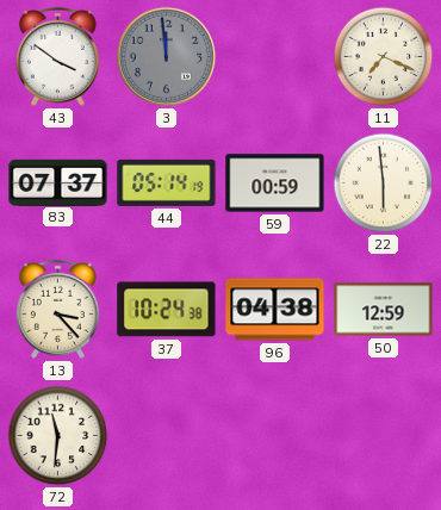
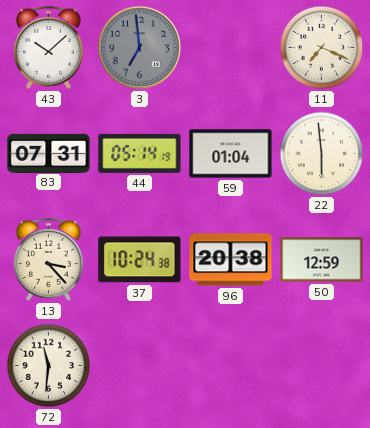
43: 3:51 -> 10:08
3: 11:59 -> 6:59
83: 07:37 -> 07:31
59: 00:59 -> 01:04
96: 04:38 -> 20:38
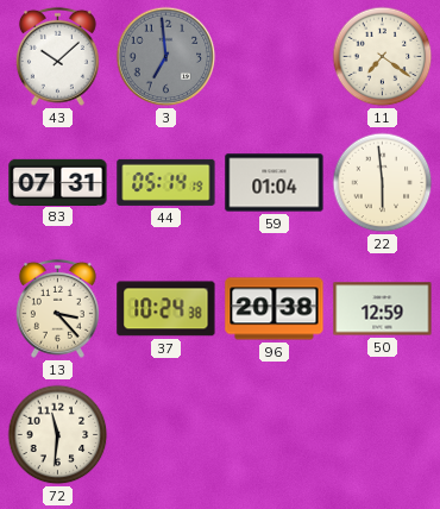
11: 7:19 -> 7:21
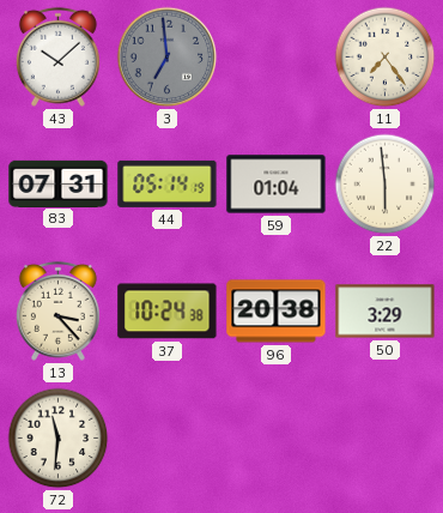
11: 7:21 -> 7:24
50: 12:59 -> 3:29
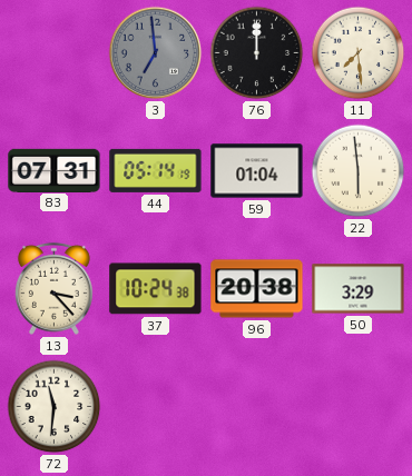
43: 10:08 -> none
76: none -> 12:00
11: 7:24 -> 7:29
